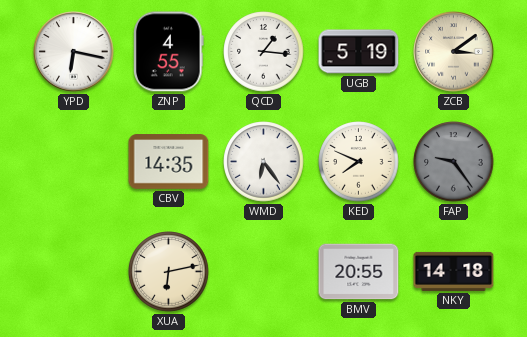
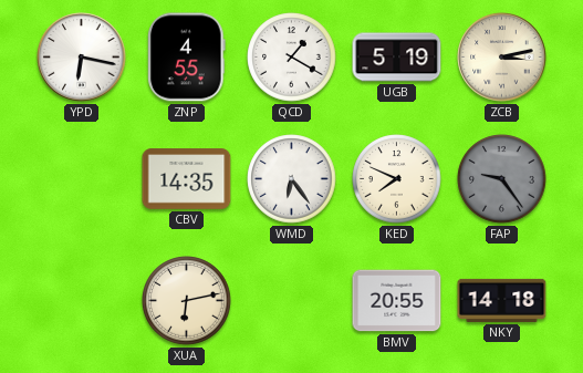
QCD: 1:16 -> 1:20
ZCB: 3:09 -> 3:13
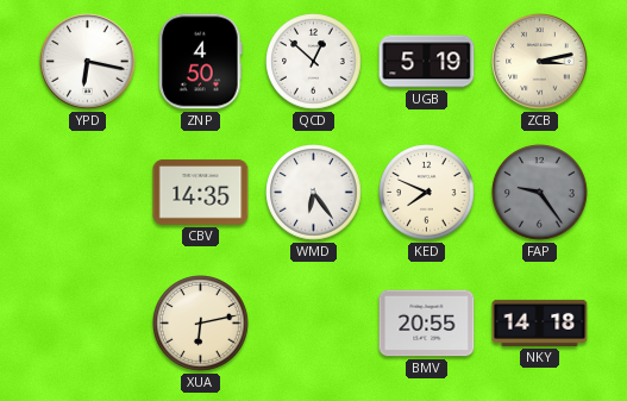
ZNP: 4:55 -> 4:50
QCD: 1:20 -> 12:52
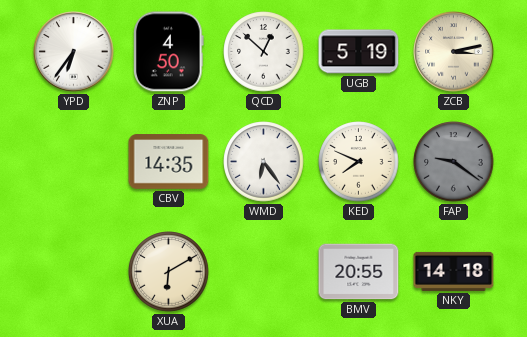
YPD: 6:17 -> 6:36
FAP: 9:24 -> 9:21
XUA: 6:13 -> 6:10
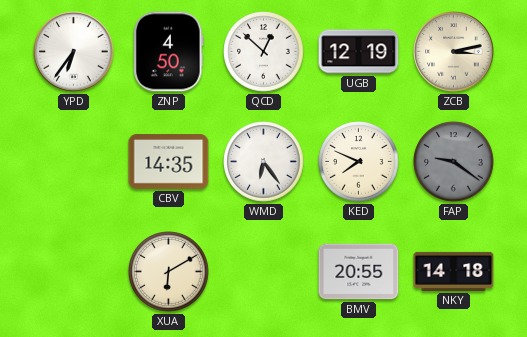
UGB: 5:19 -> 12:19
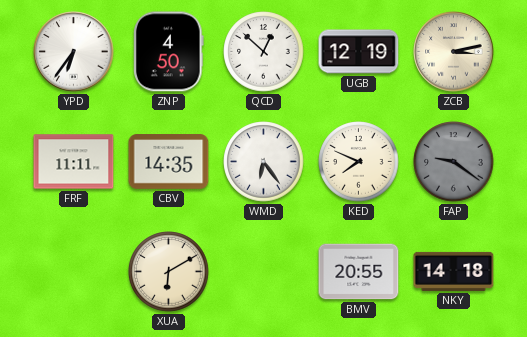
FRF: none -> 11:11
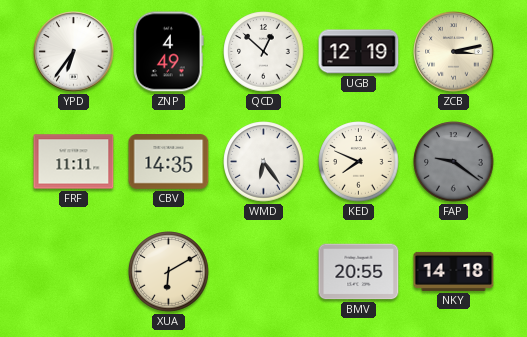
ZNP: 4:50 -> 4:49
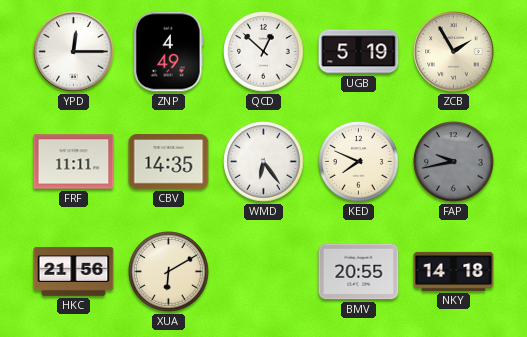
YPD: 6:36 -> 12:15
UGB: 12:19 -> 5:19
ZCB: 3:13 -> 1:55
FAP: 9:21 -> 9:43
HKC: none -> 21:56
